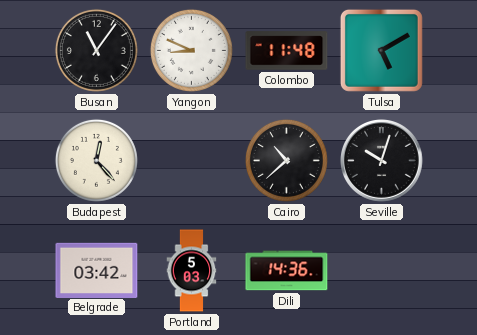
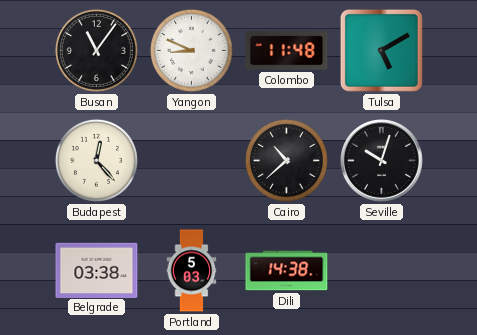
Belgrade: 03:42 -> 03:38
Dili: 14:36 -> 14:38
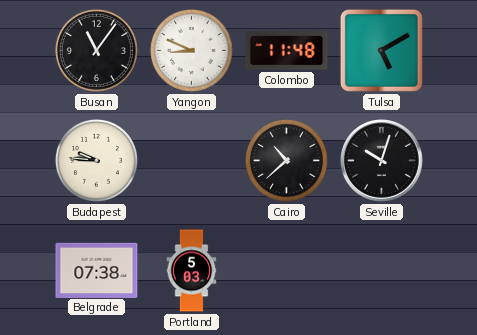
Budapest: 12:23 -> 9:46
Belgrade: 03:38 -> 07:38
Dili: 14:38 -> none
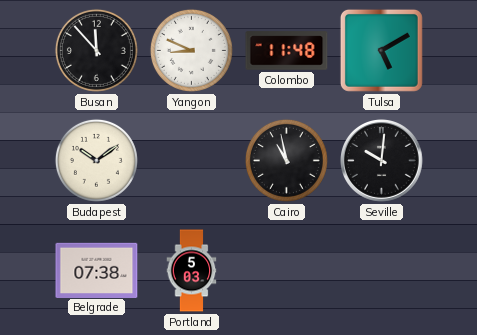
Busan: 11:06 -> 11:53
Budapest: 9:46 -> 10:09
Cairo: 10:38 -> 10:58
Seville: 10:03 -> 10:01
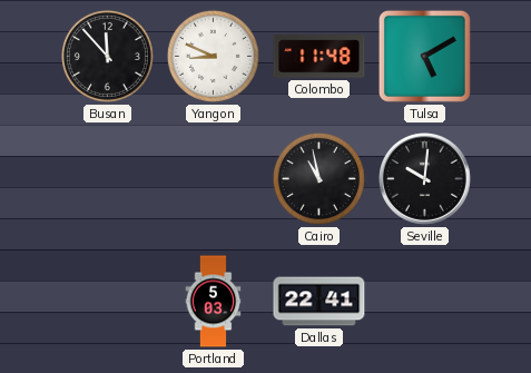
Budapest: 10:09 -> none
Belgrade: 07:38 -> none
Dallas: none -> 22:41
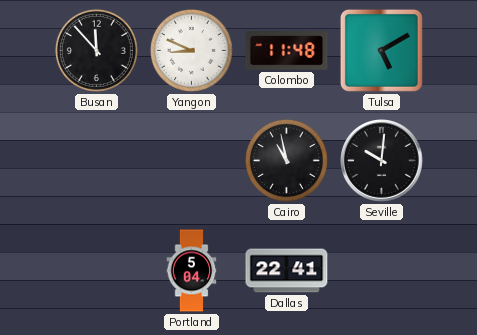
Portland: 5:03 -> 5:04
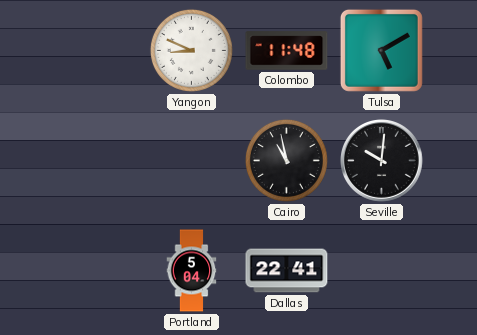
Busan: 11:53 -> none
